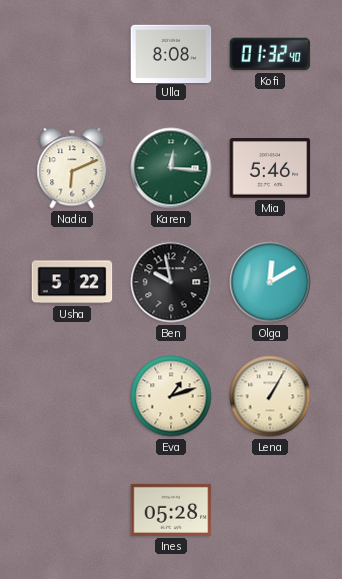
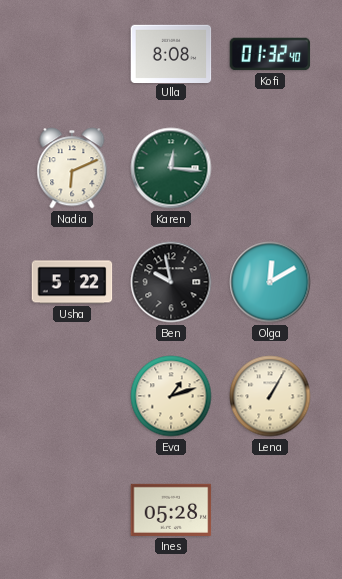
Mia: 5:46 -> none
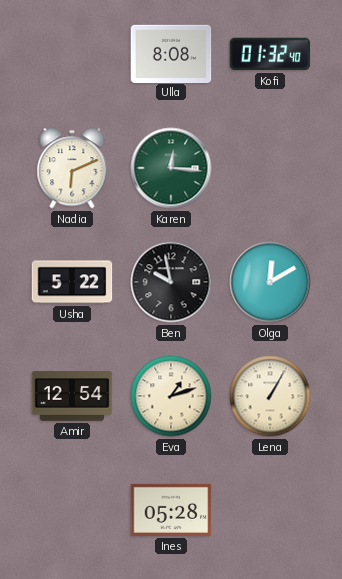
Amir: none -> 12:54
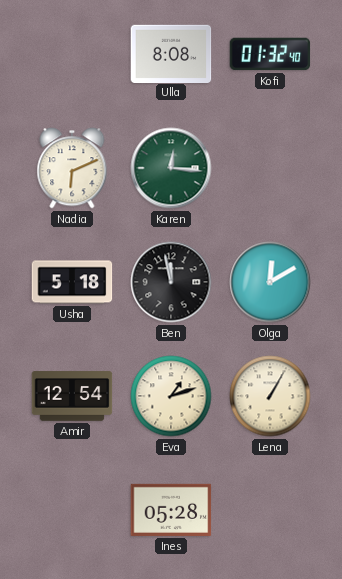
Usha: 5:22 -> 5:18
Ben: 9:58 -> 11:58
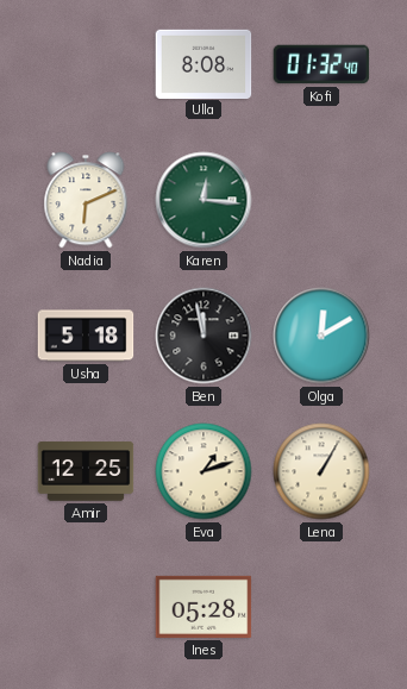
Amir: 12:54 -> 12:25
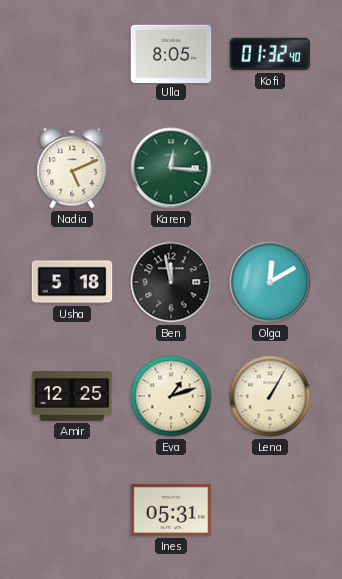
Ulla: 8:08 -> 8:05
Nadia: 6:11 -> 5:11
Ines: 05:28 -> 05:31
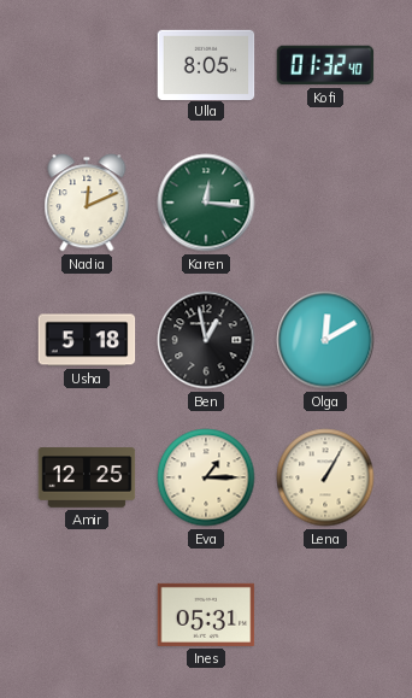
Nadia: 5:11 -> 12:11
Ben: 11:58 -> 12:58
Eva: 1:12 -> 1:15
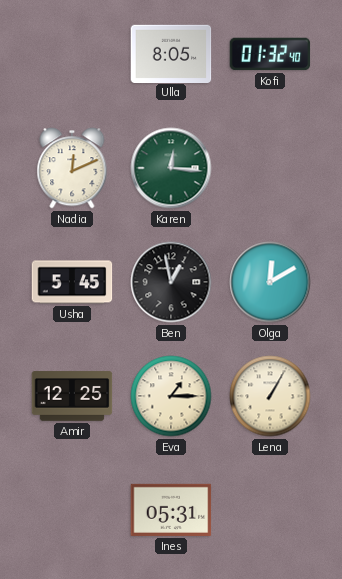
Usha: 5:18 -> 5:45
